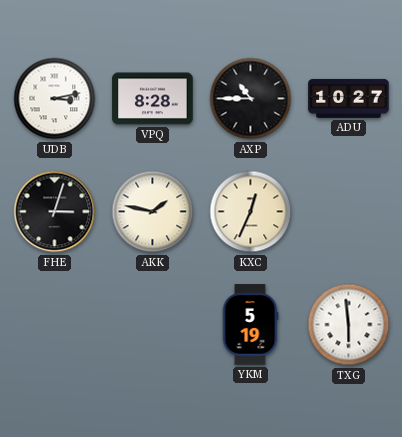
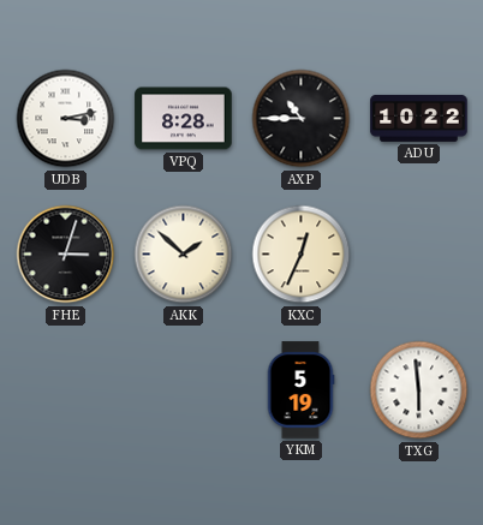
ADU: 10:27 -> 10:22
AKK: 1:47 -> 1:52
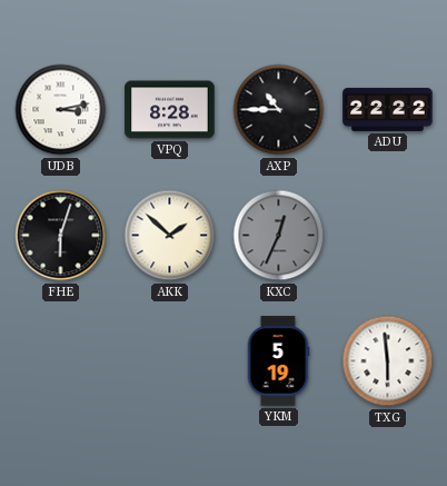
ADU: 10:22 -> 22:22
FHE: 3:03 -> 6:03
KXC dial: cream -> grey
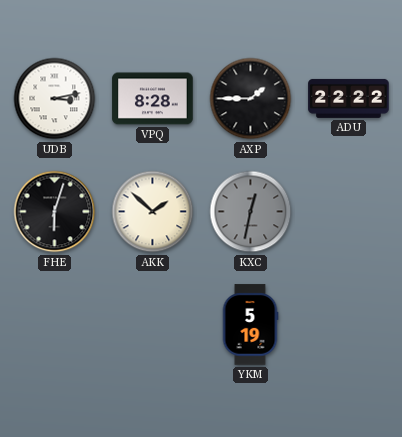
AXP: 10:45 -> 1:45
KXC: 12:34 -> 12:32
TXG: 5:59 -> none
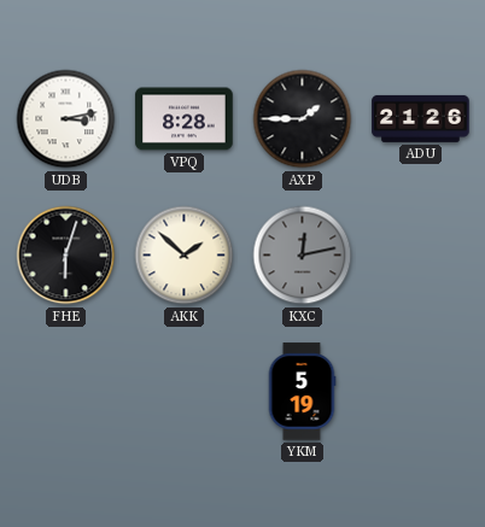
ADU: 22:22 -> 21:26
KXC: 12:32 -> 12:13
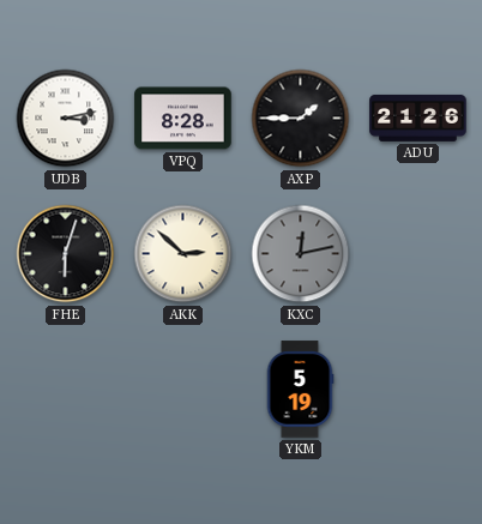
AKK: 1:52 -> 2:52
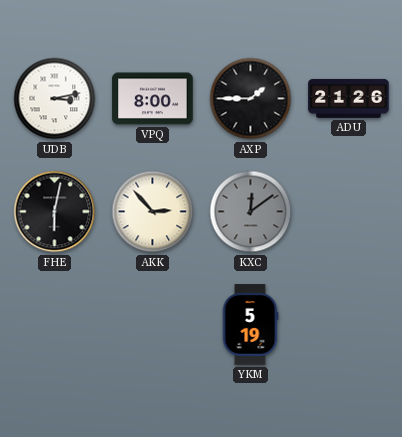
VPQ: 8:28 -> 8:00
FHE: 6:03 -> 6:02
AKK: 2:52 -> 2:53
KXC: 12:13 -> 12:09
